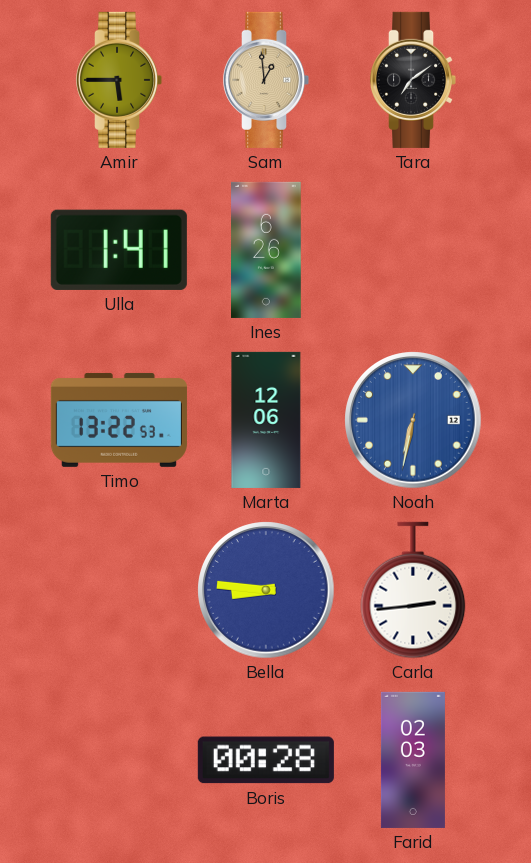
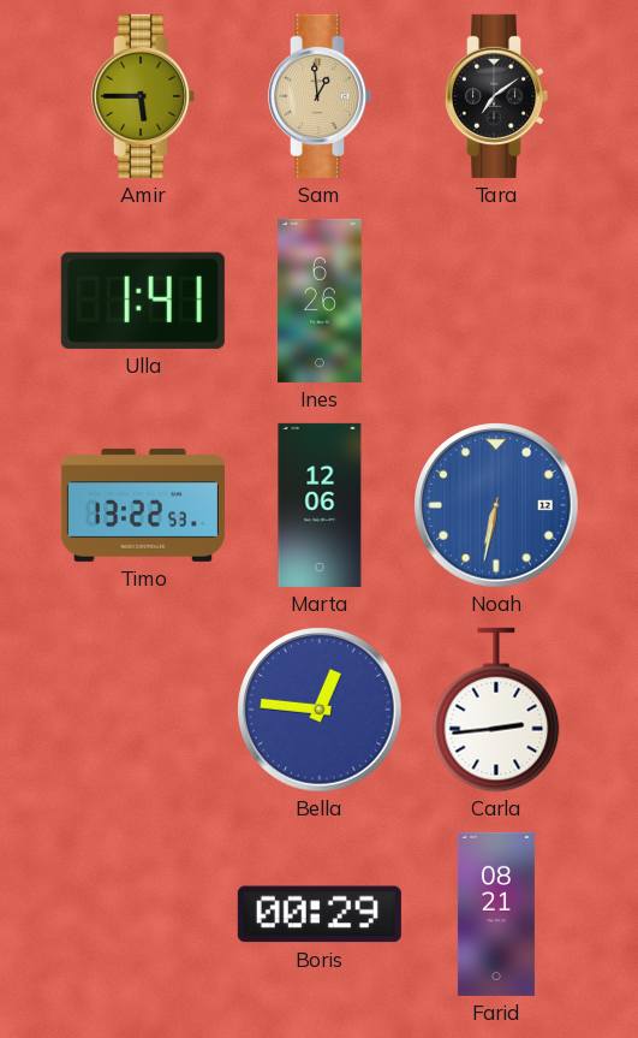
Bella: 8:46 -> 12:46
Boris: 00:28 -> 00:29
Farid: 02:03 -> 08:21
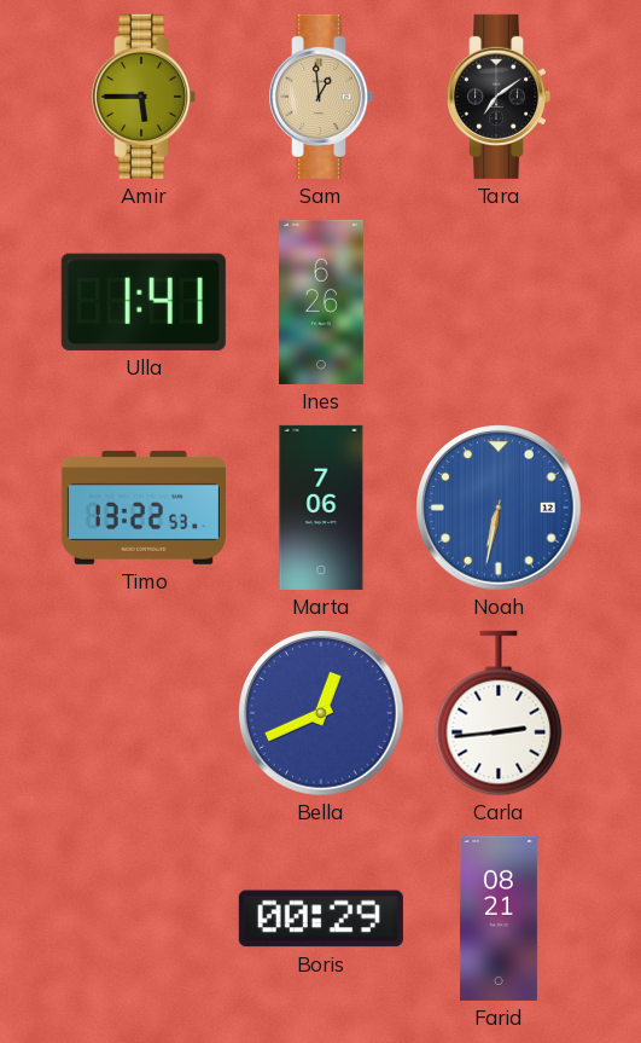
Marta: 12:06 -> 7:06
Bella: 12:46 -> 12:41
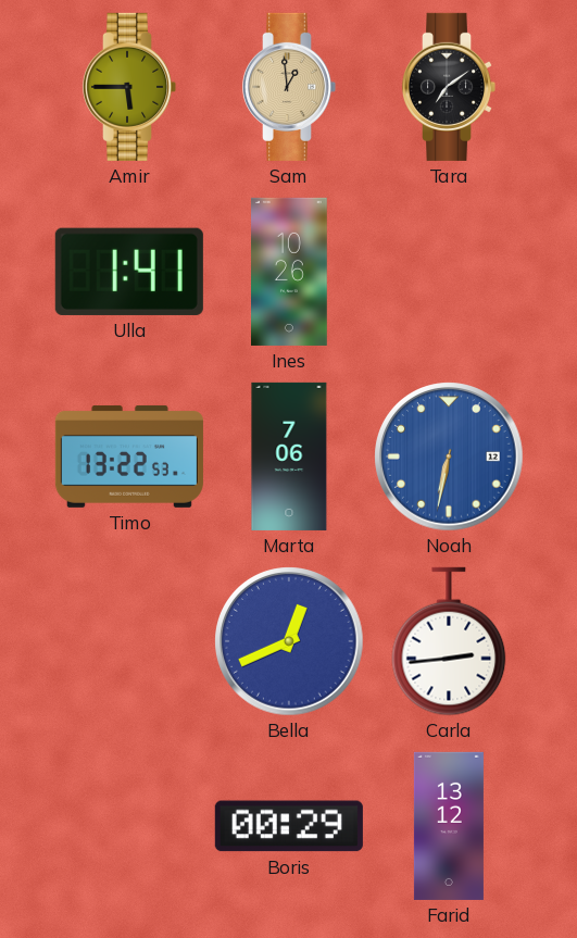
Ines: 6:26 -> 10:26
Farid: 08:21 -> 13:12
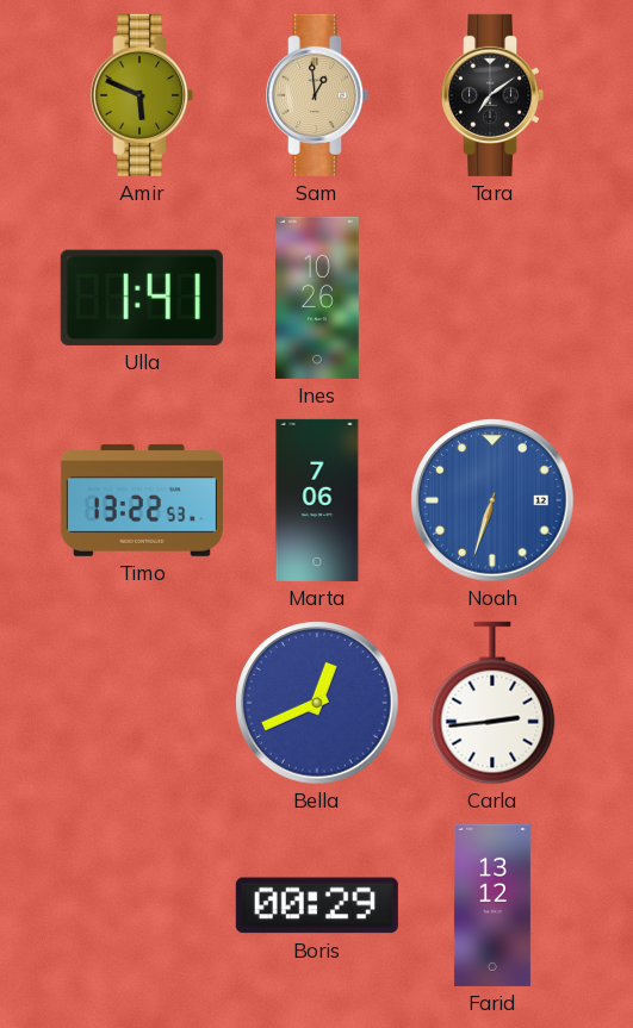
Amir: 5:45 -> 5:49
Noah: 6:32 -> 6:33
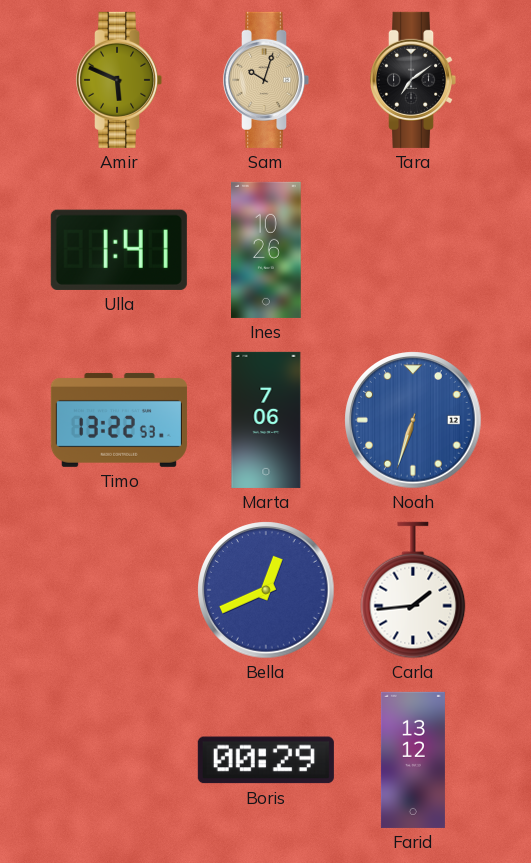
Sam: 12:59 -> 10:03
Carla: 2:44 -> 1:44
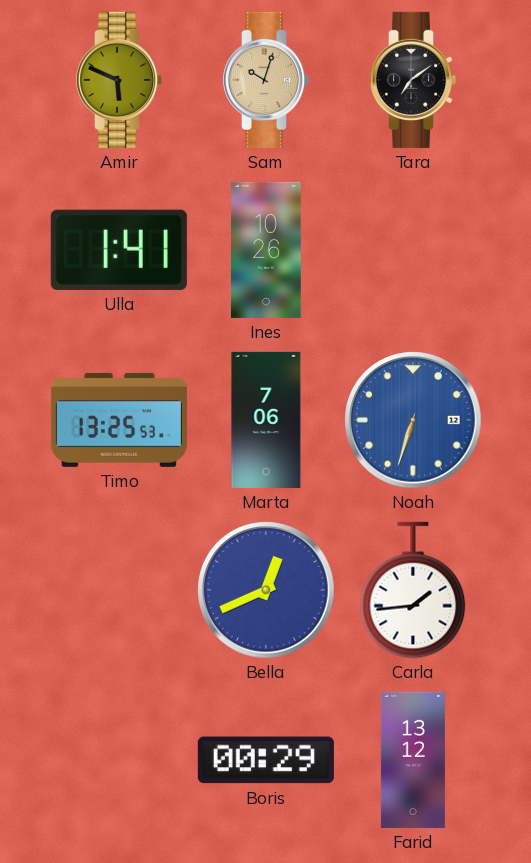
Timo: 13:22 -> 13:25
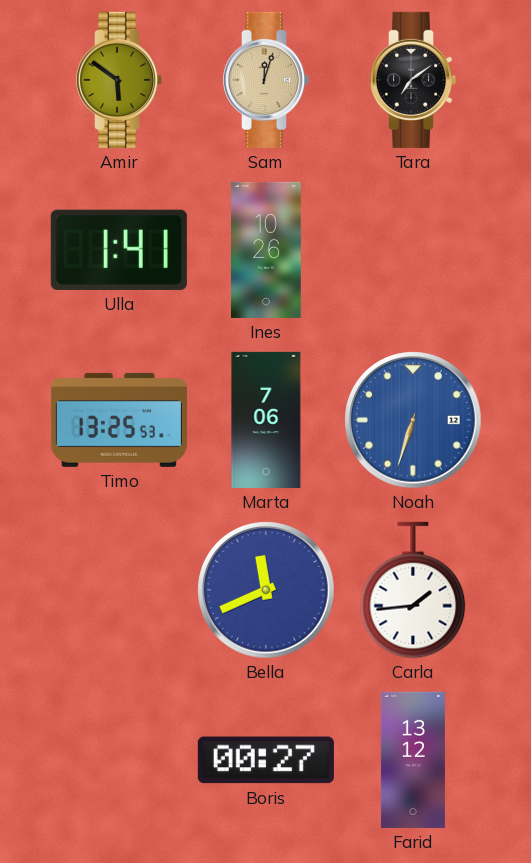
Amir: 5:49 -> 5:51
Sam: 10:03 -> 12:03
Bella: 12:41 -> 11:41
Boris: 00:29 -> 00:27
